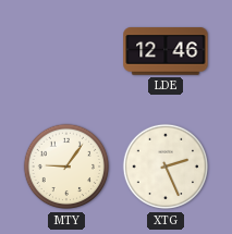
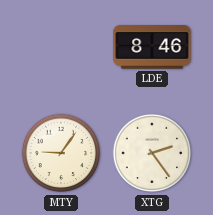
LDE: 12:46 -> 8:46
XTG: 2:26 -> 2:24
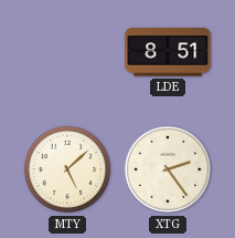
LDE: 8:46 -> 8:51
MTY: 9:06 -> 5:08
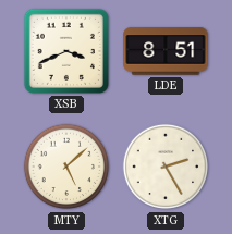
XSB: none -> 3:41
XTG: 2:24 -> 2:25
